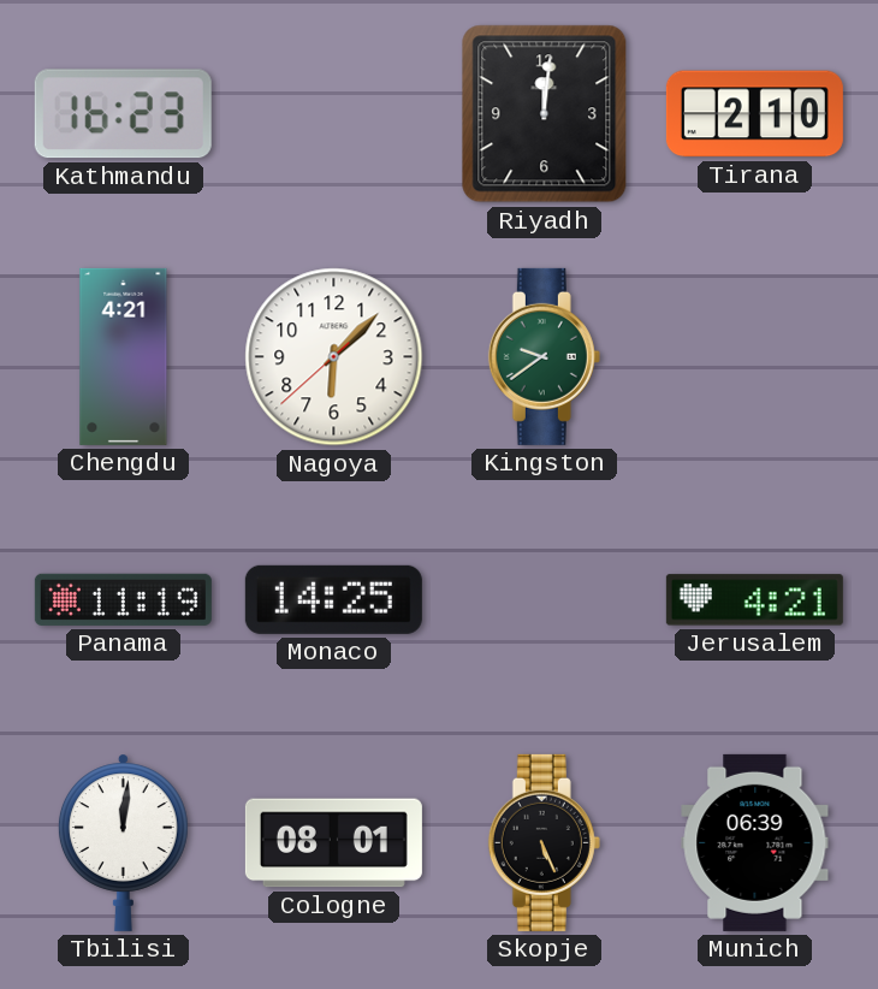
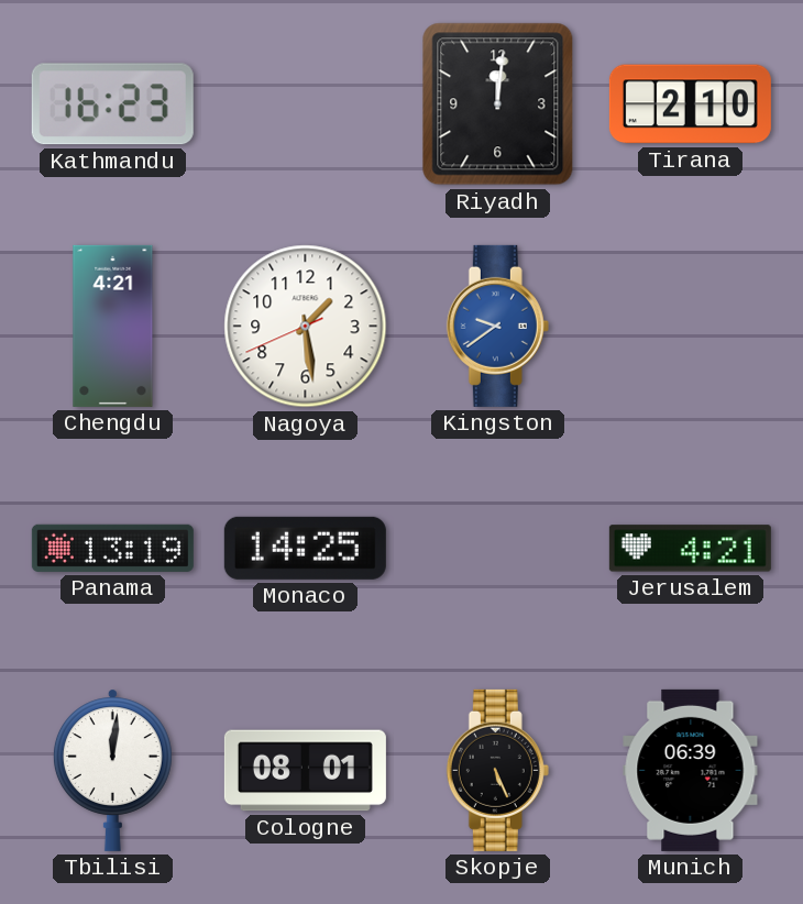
Nagoya: 6:07 -> 1:28
Kingston dial: green -> blue
Panama: 11:19 -> 13:19
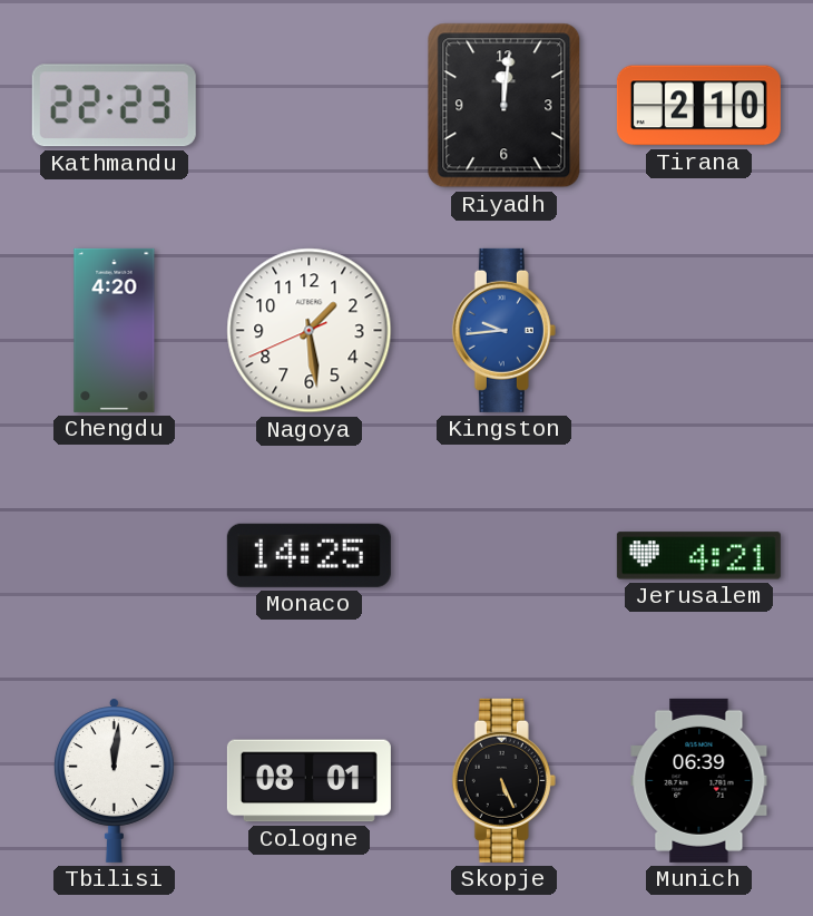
Kathmandu: 16:23 -> 22:23
Chengdu: 4:21 -> 4:20
Kingston: 9:39 -> 9:44
Panama: 13:19 -> none
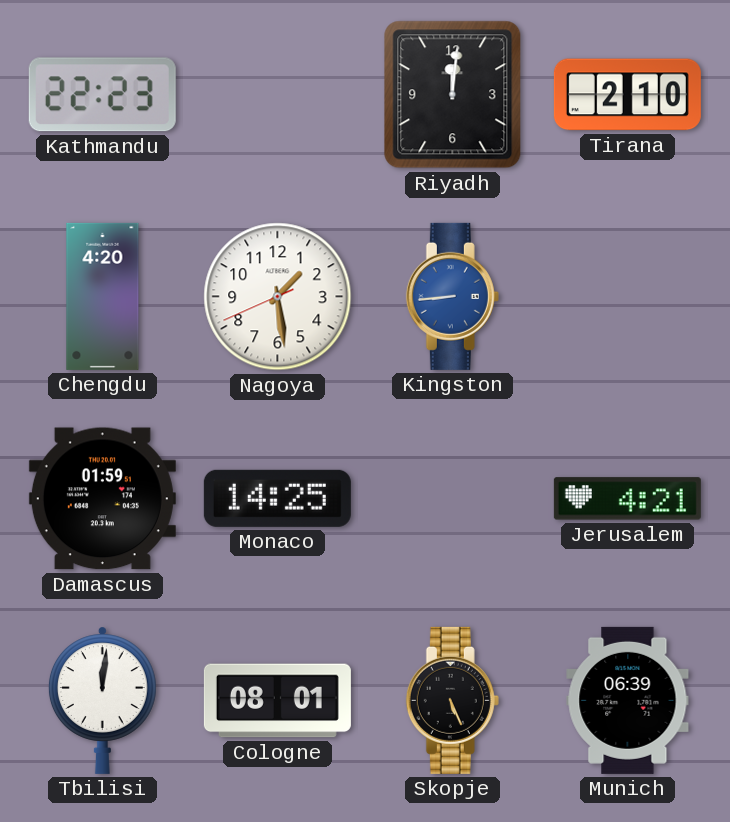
Kingston: 9:44 -> 8:44
Damascus: none -> 01:59
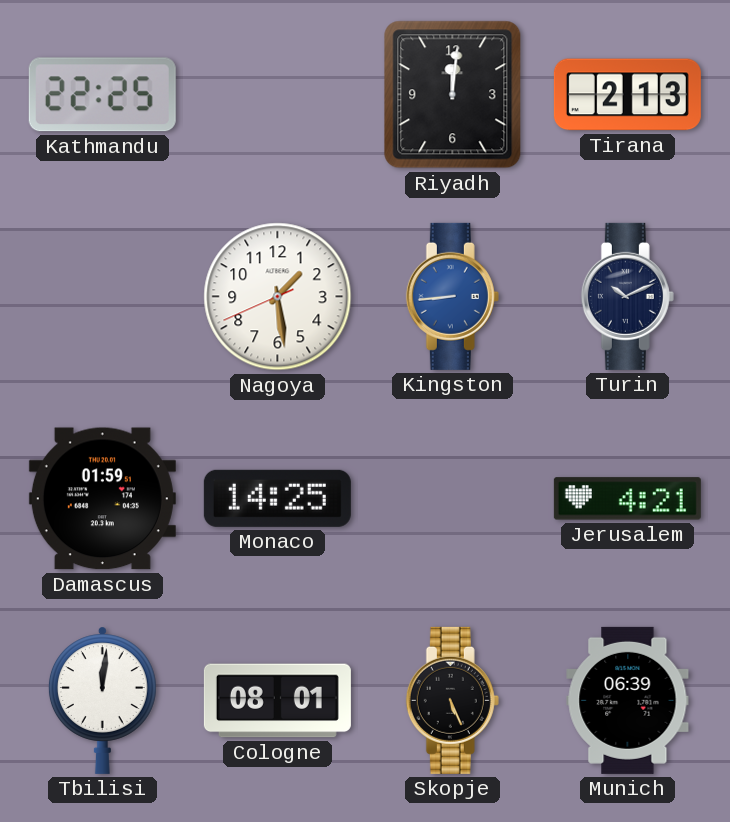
Kathmandu: 22:23 -> 22:25
Tirana: 2:10 -> 2:13
Chengdu: 4:20 -> none
Turin: none -> 10:11
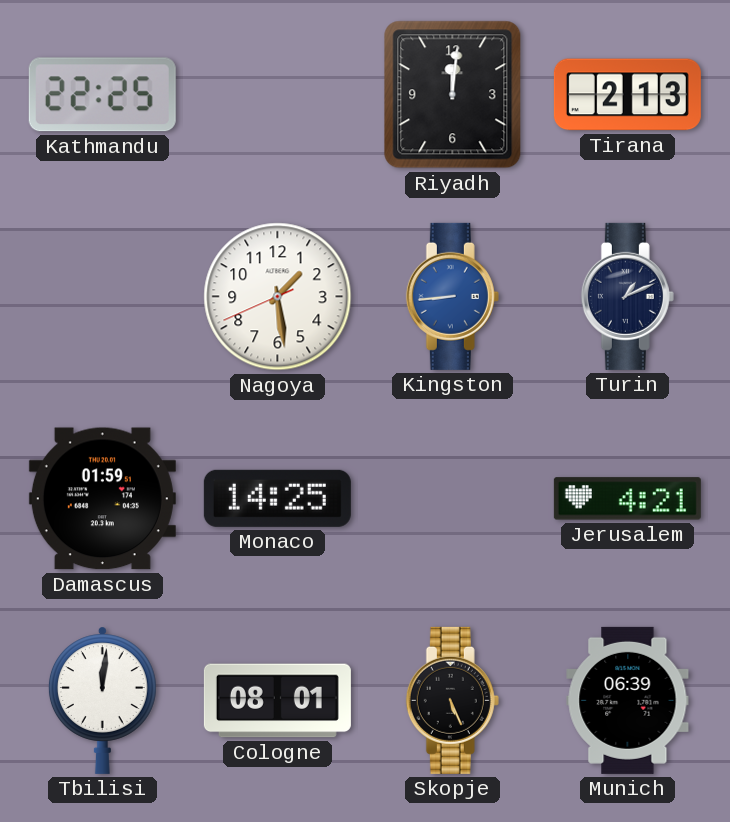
Turin: 10:11 -> 1:11
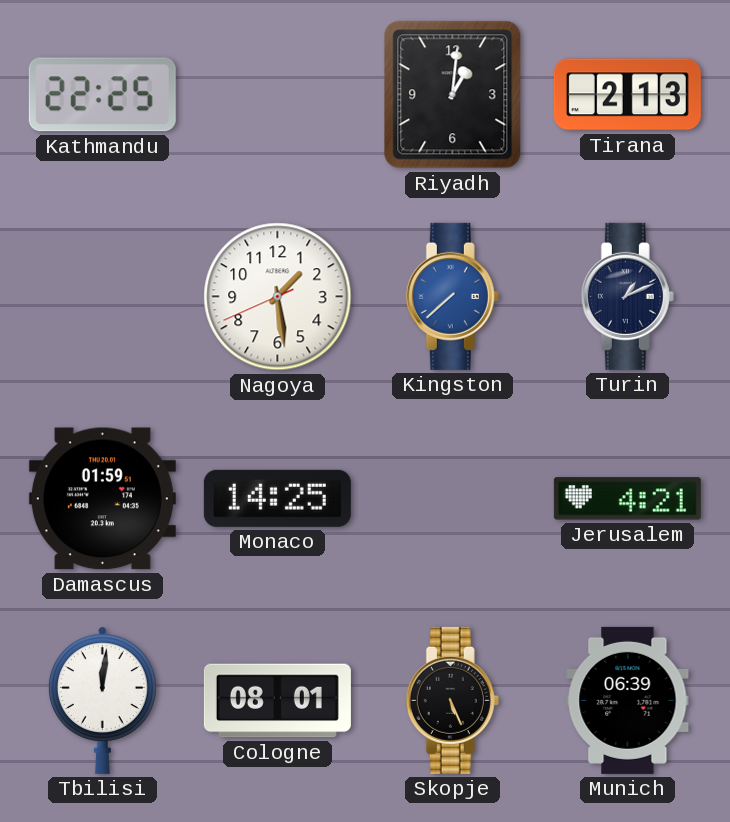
Riyadh: 12:01 -> 1:01
Kingston: 8:44 -> 7:38
